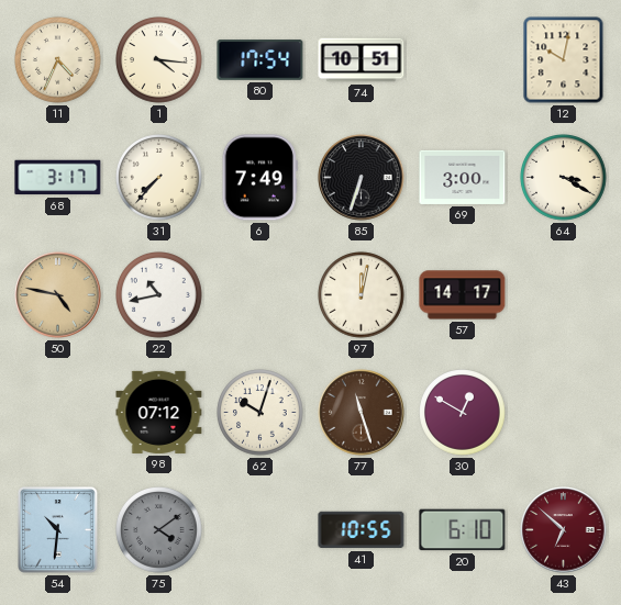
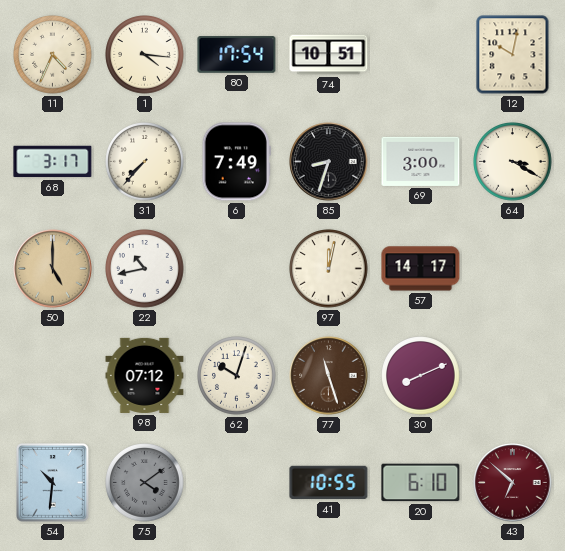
85: 6:33 -> 8:33
50: 4:47 -> 5:00
30: 12:50 -> 8:11
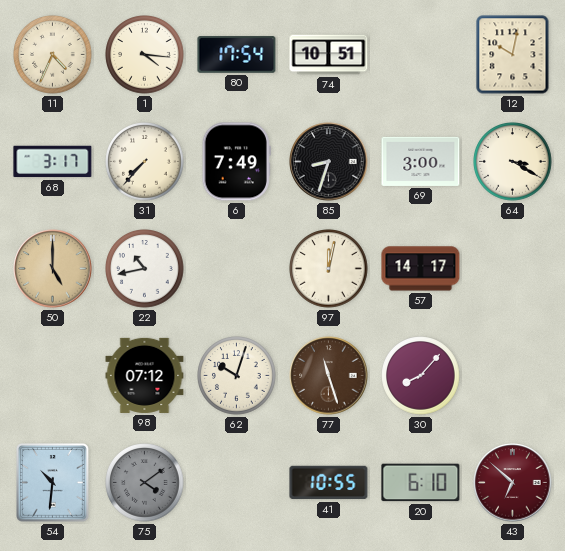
30: 8:11 -> 8:07
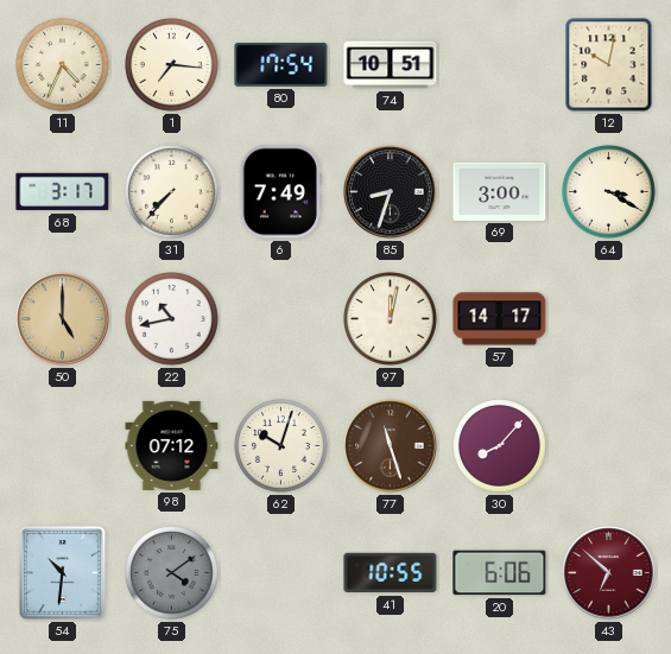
1: 4:16 -> 7:16
20: 6:10 -> 6:06
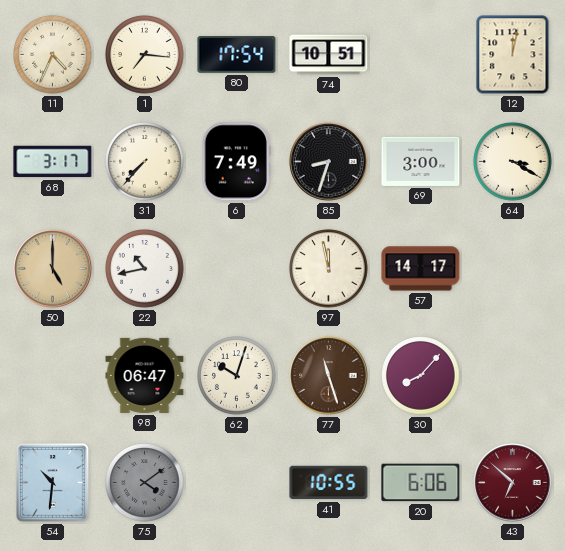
12: 10:02 -> 12:02
97: 12:02 -> 11:58
98: 07:12 -> 06:47
